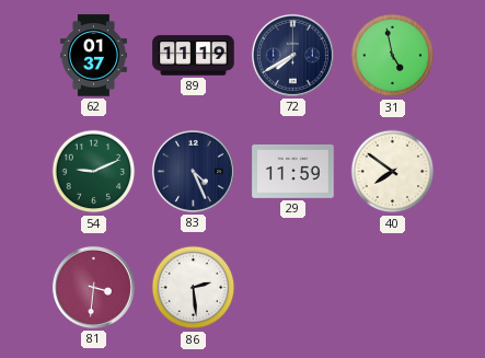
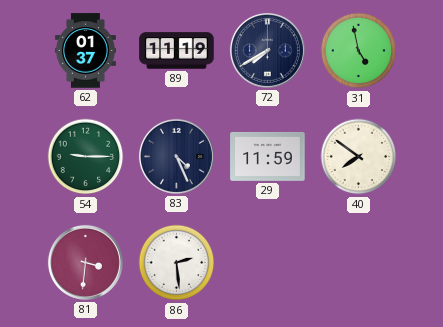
54: 9:11 -> 9:15
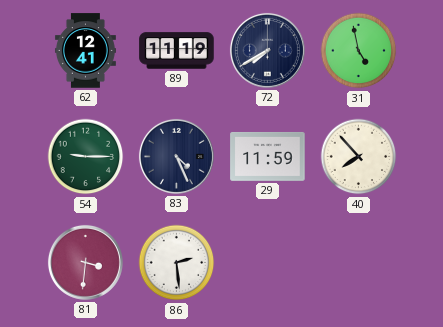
62: 01:37 -> 12:41
40: 7:51 -> 7:53
